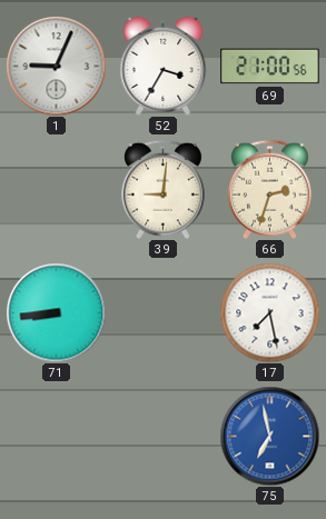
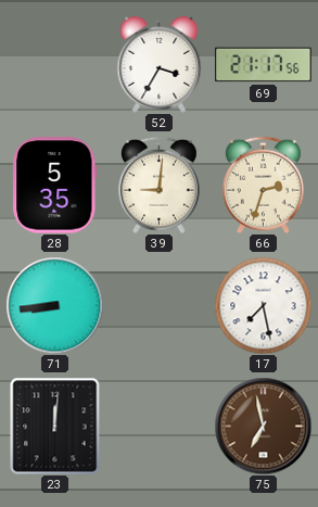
1: 9:04 -> none
69: 21:00 -> 21:17
28: none -> 5:35
23: none -> 12:01
75 dial: blue -> brown
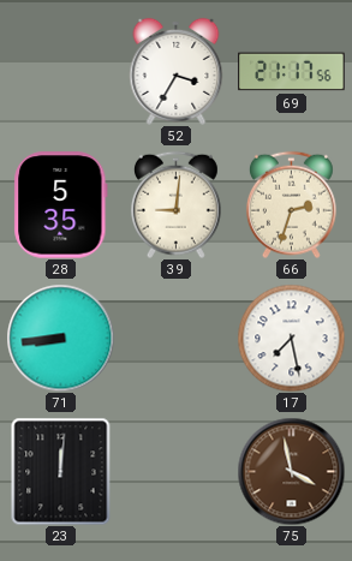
75: 6:58 -> 3:58
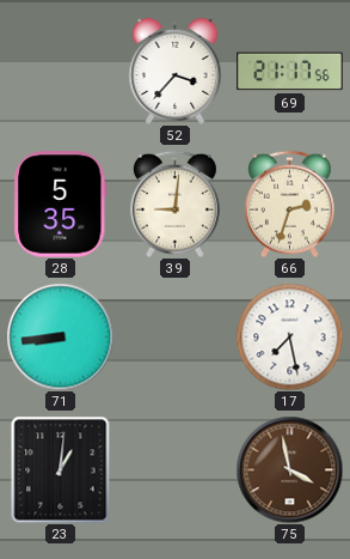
52: 3:35 -> 3:37
23: 12:01 -> 1:01
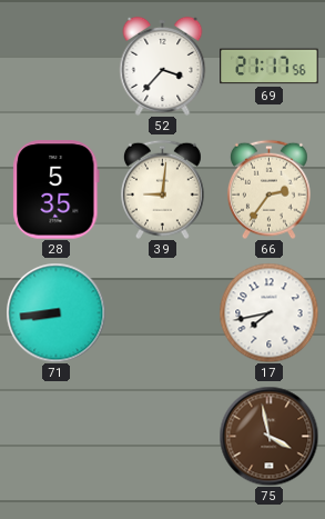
66: 2:33 -> 2:36
17: 7:28 -> 7:43
23: 1:01 -> none
